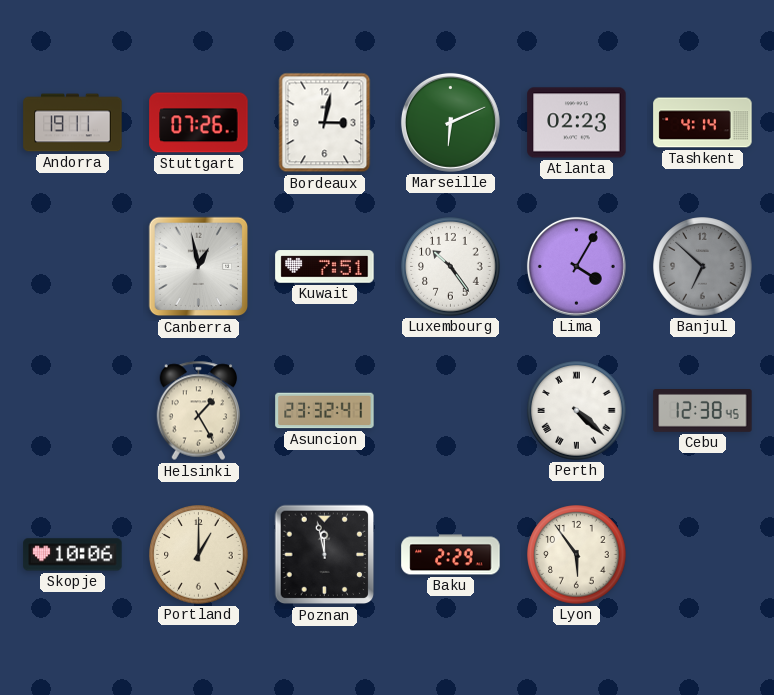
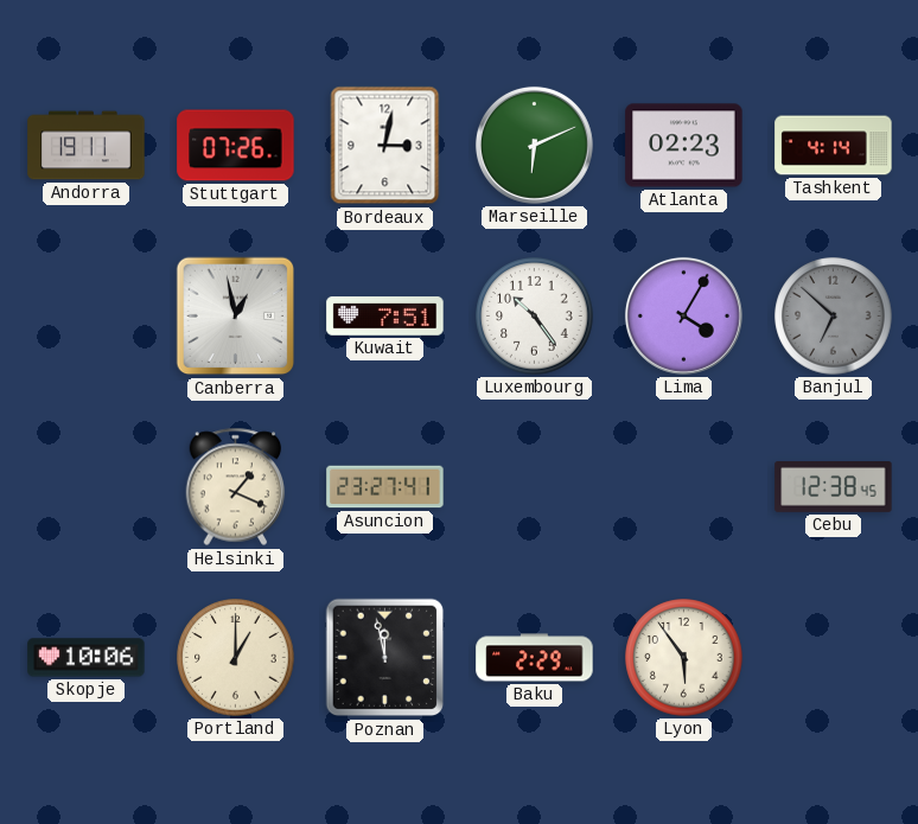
Helsinki: 1:25 -> 1:19
Asuncion: 23:32 -> 23:27
Perth: 4:22 -> none
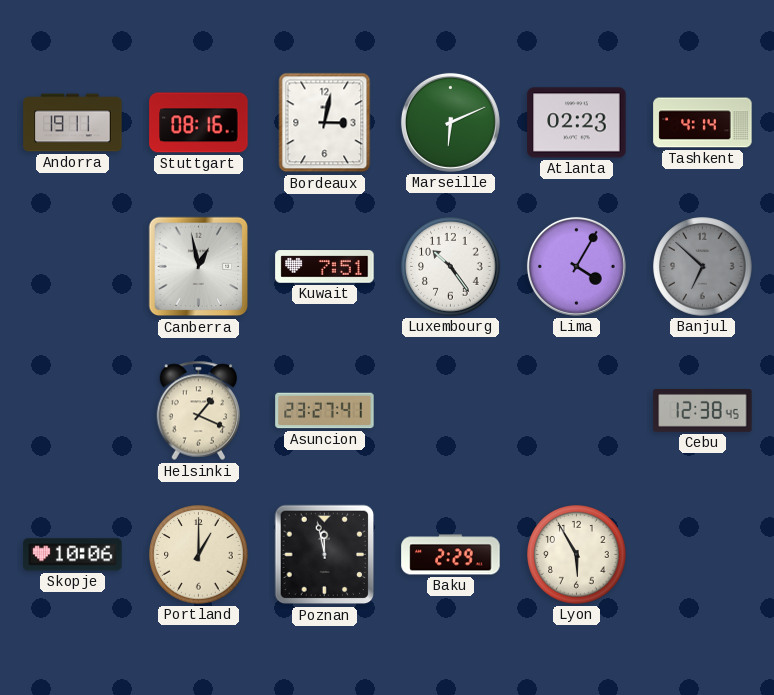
Stuttgart: 07:26 -> 08:16
Lyon: 5:54 -> 5:55
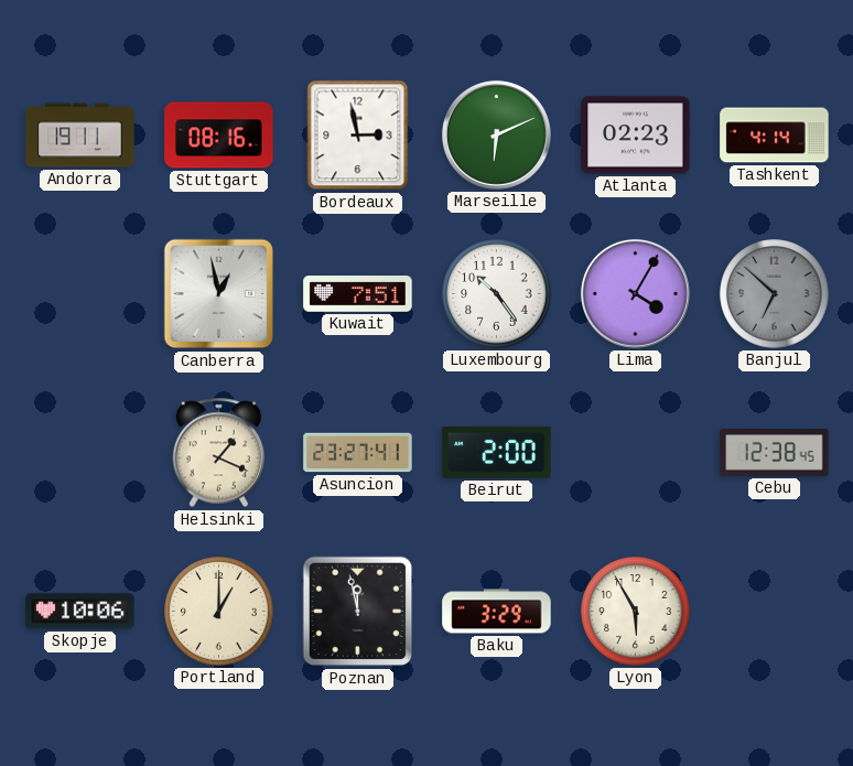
Bordeaux: 3:02 -> 2:58
Beirut: none -> 2:00
Baku: 2:29 -> 3:29
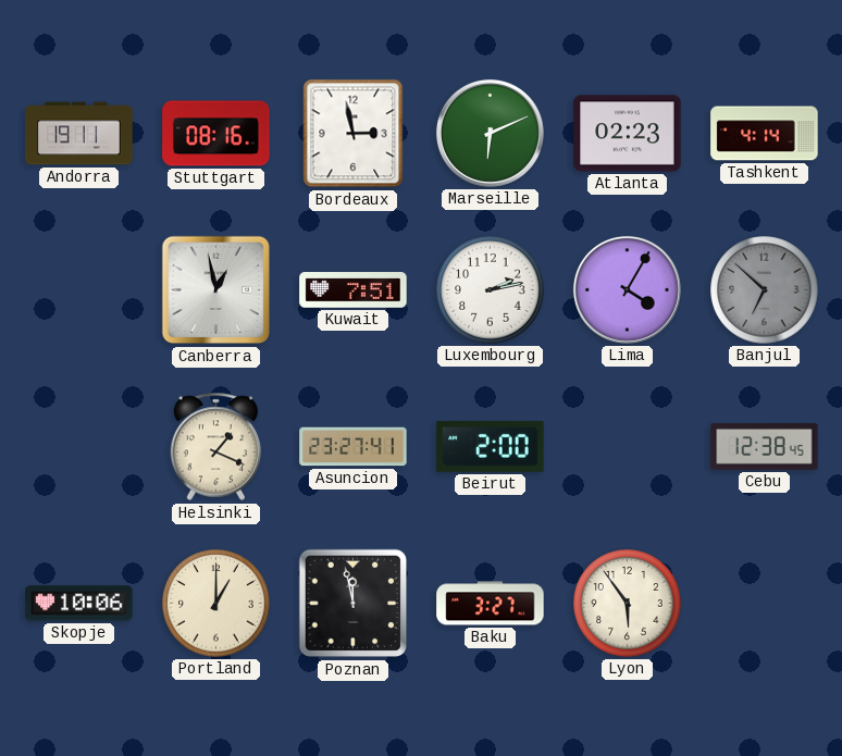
Luxembourg: 10:24 -> 2:13
Baku: 3:29 -> 3:27
Lyon: 5:55 -> 5:54
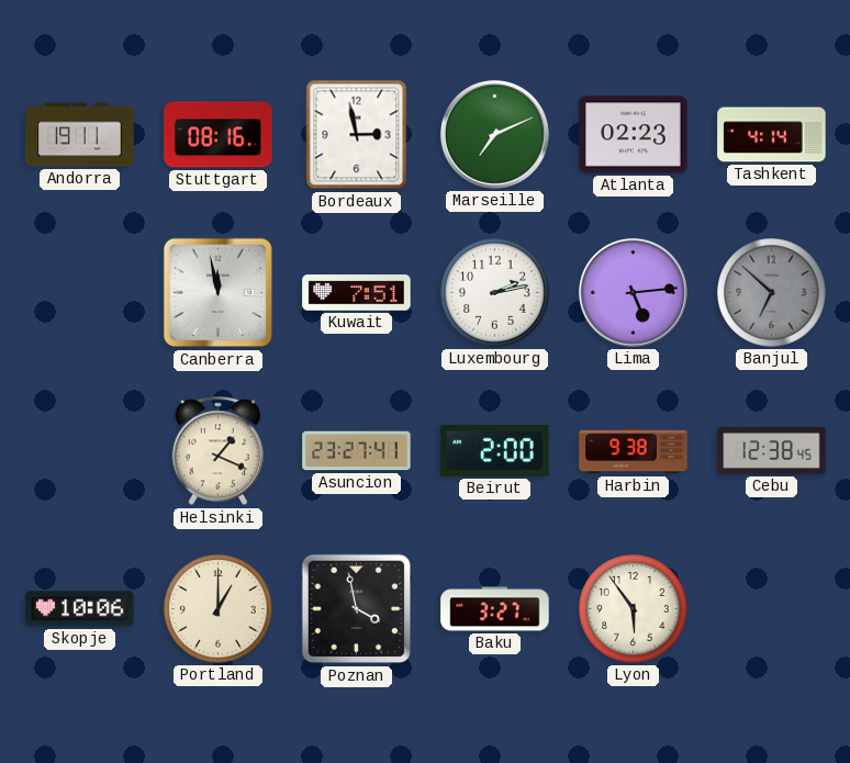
Marseille: 6:11 -> 7:11
Canberra: 12:58 -> 11:58
Lima: 4:05 -> 5:14
Harbin: none -> 9:38
Poznan: 11:58 -> 3:58
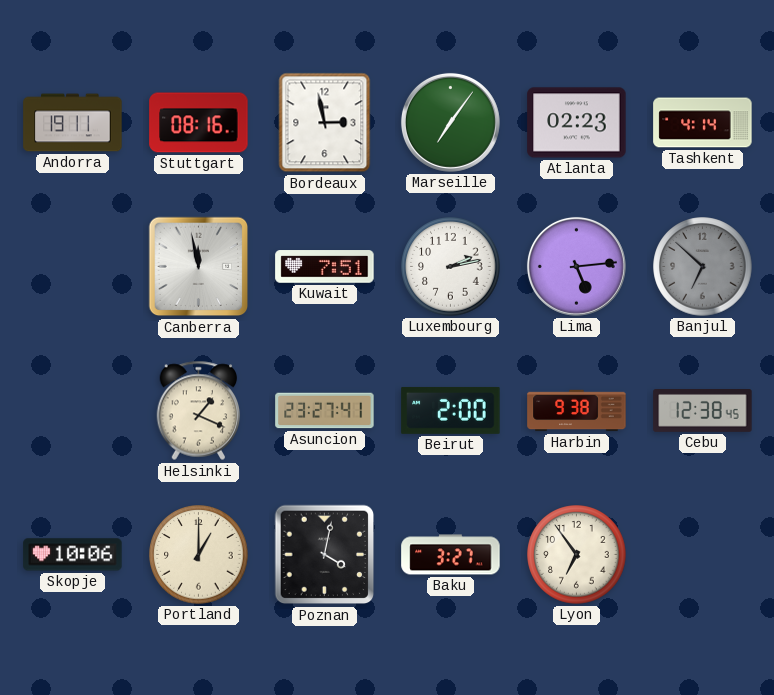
Marseille: 7:11 -> 7:06
Poznan: 3:58 -> 4:02
Lyon: 5:54 -> 6:54
